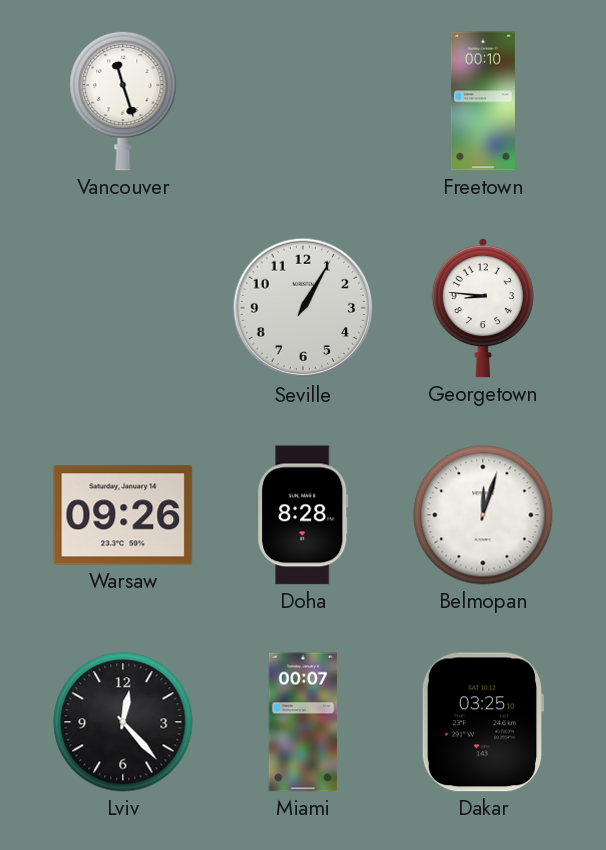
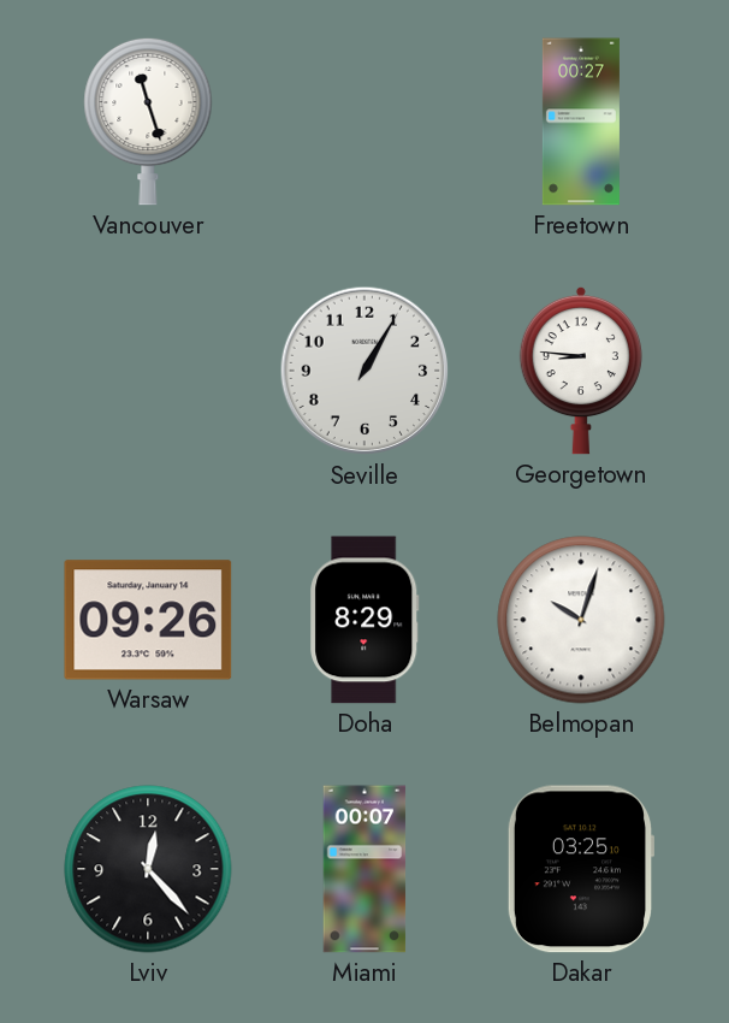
Freetown: 00:10 -> 00:27
Doha: 8:28 -> 8:29
Belmopan: 12:03 -> 10:03
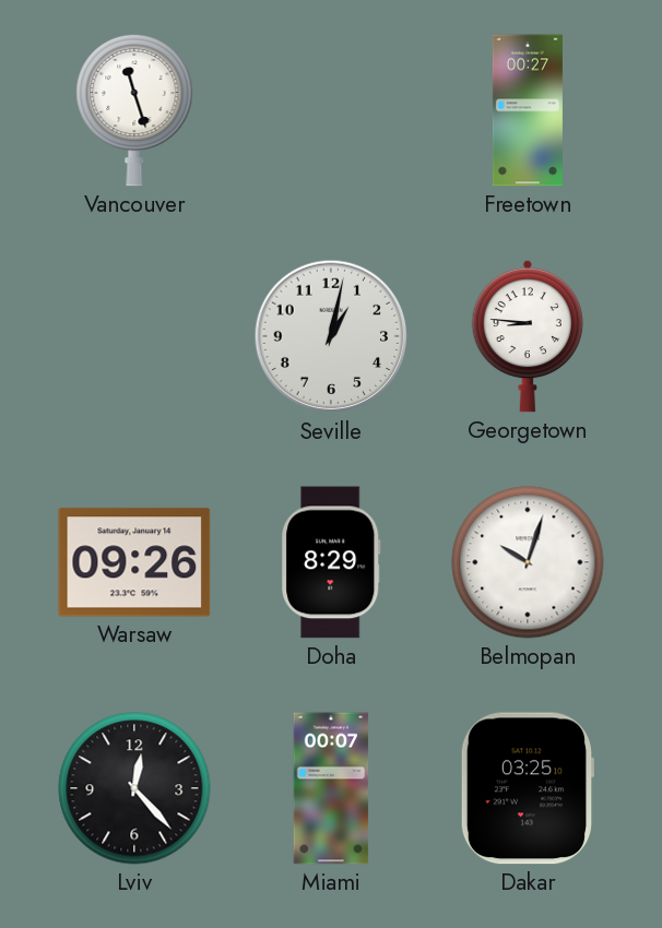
Seville: 1:05 -> 1:02
